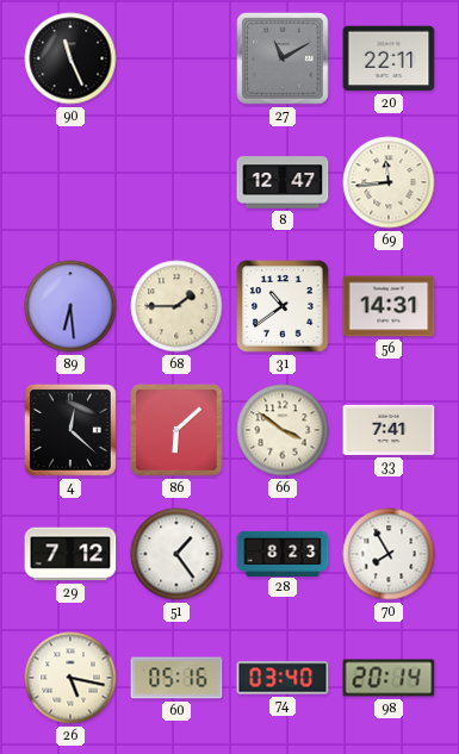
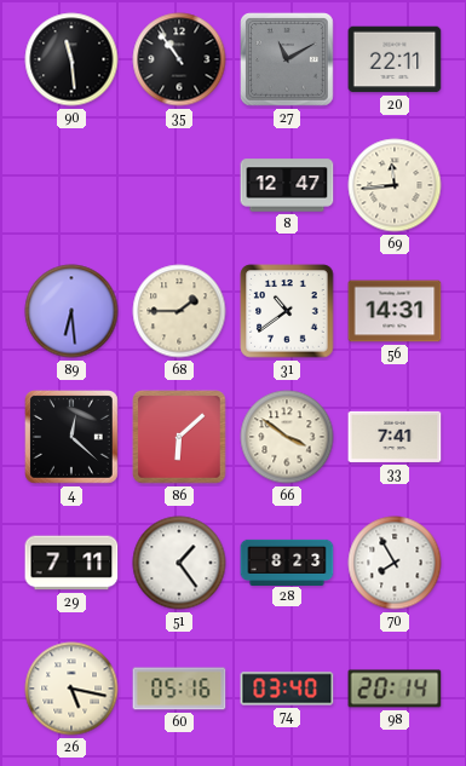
90: 11:26 -> 11:29
35: none -> 10:54
29: 7:12 -> 7:11
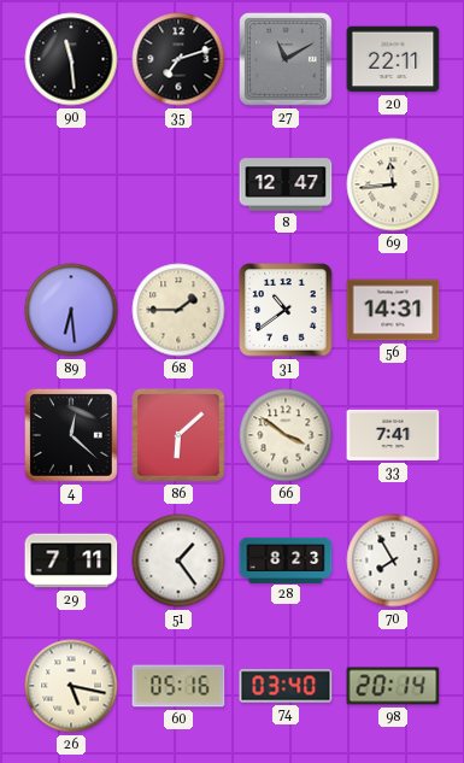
35: 10:54 -> 7:12
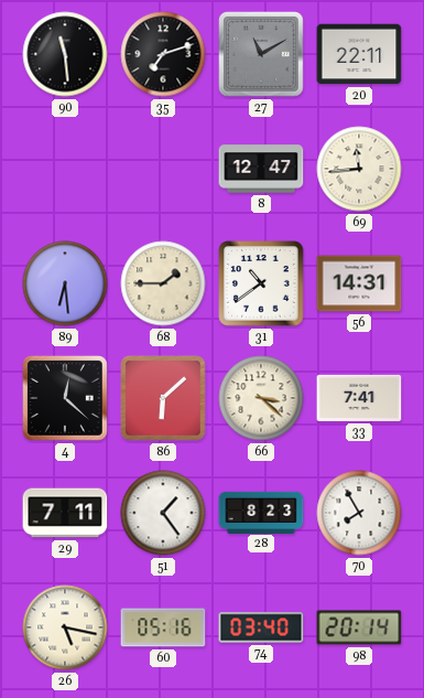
66: 3:51 -> 3:22
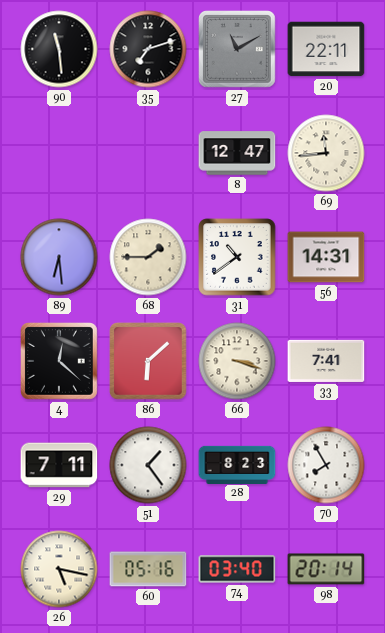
66: 3:22 -> 3:18
